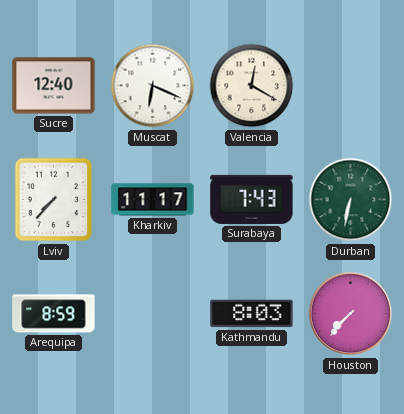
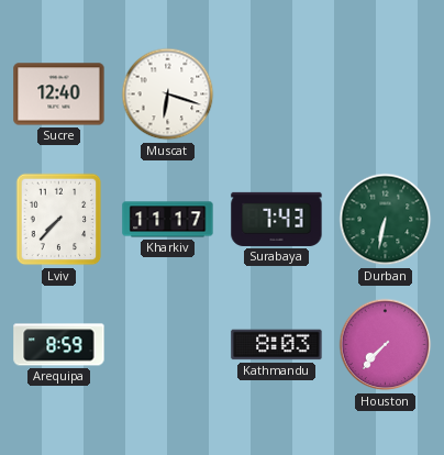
Muscat: 6:19 -> 6:18
Valencia: 12:20 -> none
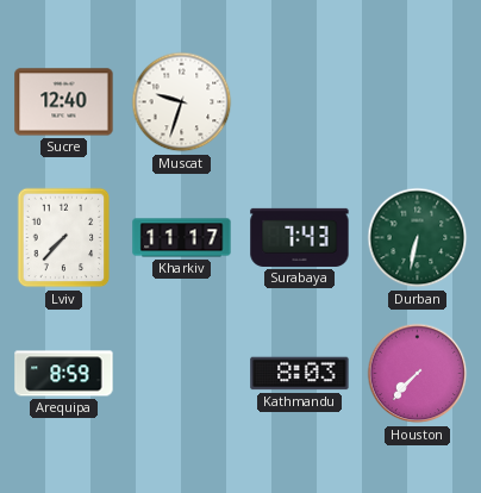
Muscat: 6:18 -> 9:33
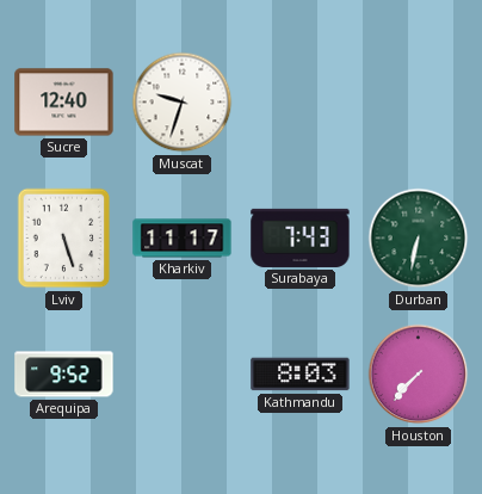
Lviv: 7:37 -> 5:27
Arequipa: 8:59 -> 9:52
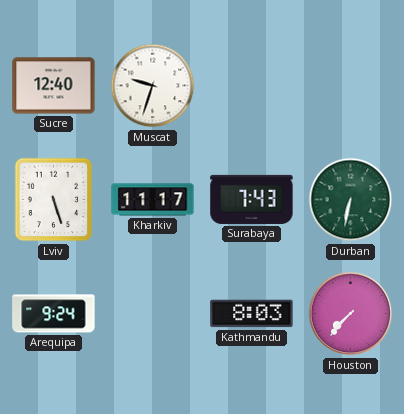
Arequipa: 9:52 -> 9:24
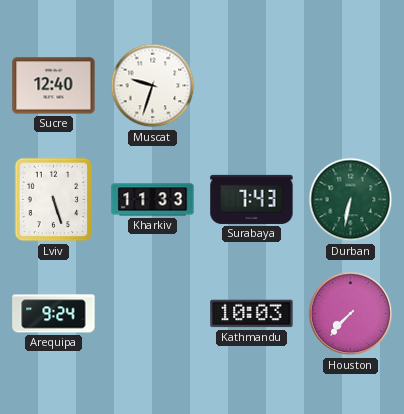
Kharkiv: 11:17 -> 11:33
Kathmandu: 8:03 -> 10:03
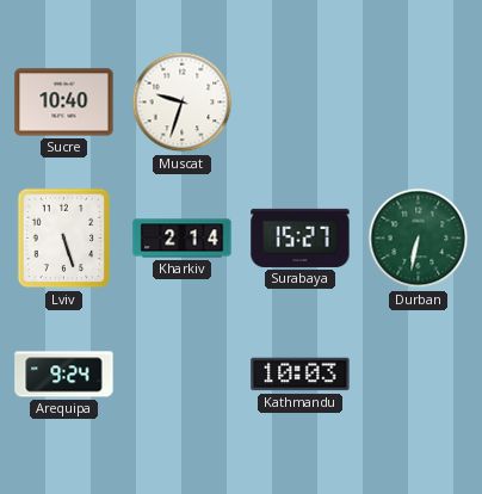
Sucre: 12:40 -> 10:40
Kharkiv: 11:33 -> 2:14
Surabaya: 7:43 -> 15:27
Houston: 7:37 -> none
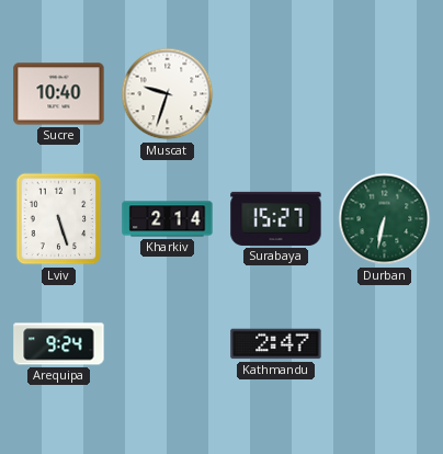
Kathmandu: 10:03 -> 2:47
